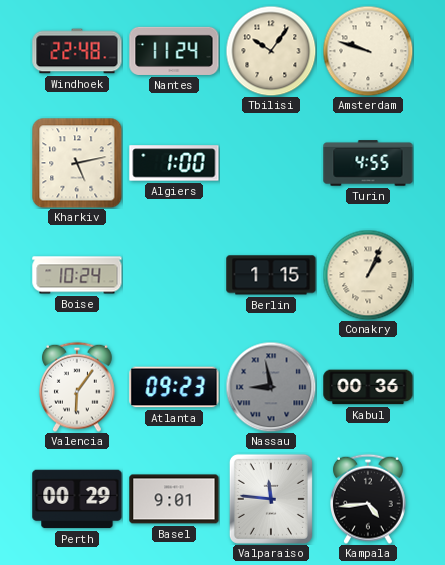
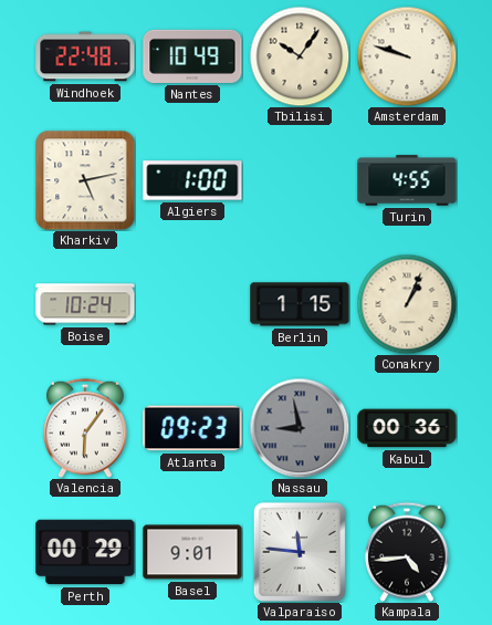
Nantes: 11:24 -> 10:49
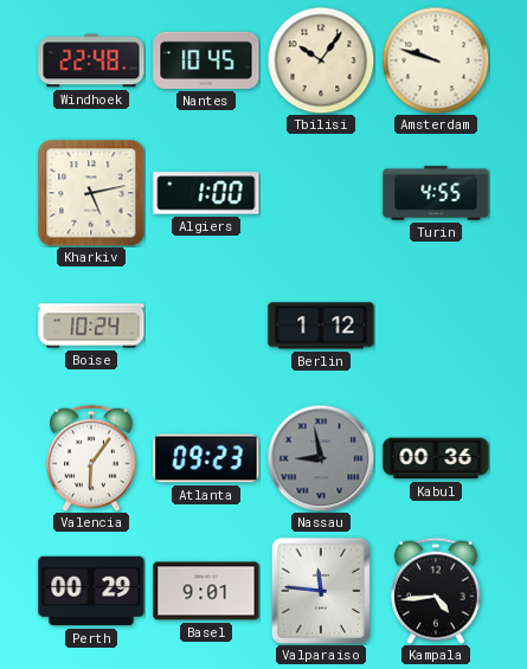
Nantes: 10:49 -> 10:45
Berlin: 1:15 -> 1:12
Conakry: 1:04 -> none
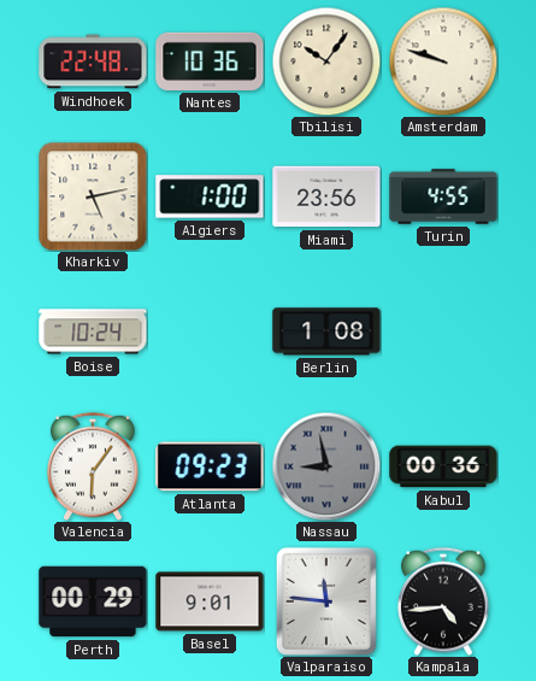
Nantes: 10:45 -> 10:36
Miami: none -> 23:56
Berlin: 1:12 -> 1:08
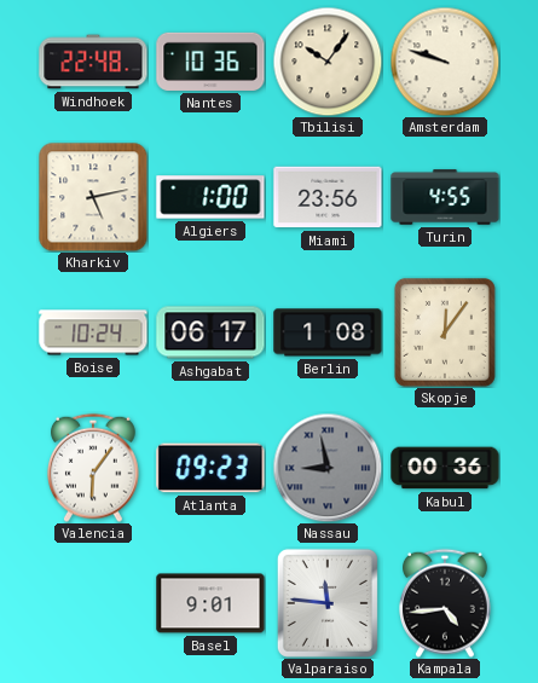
Ashgabat: none -> 06:17
Skopje: none -> 12:06
Perth: 00:29 -> none
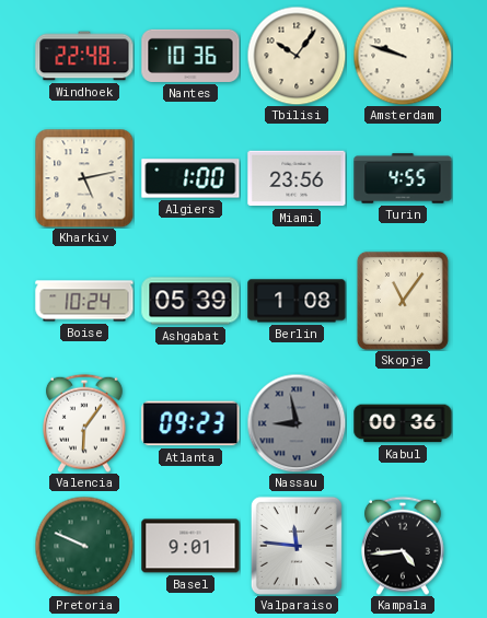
Ashgabat: 06:17 -> 05:39
Skopje: 12:06 -> 11:06
Pretoria: none -> 9:49
